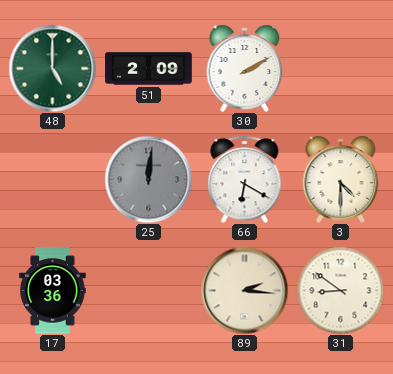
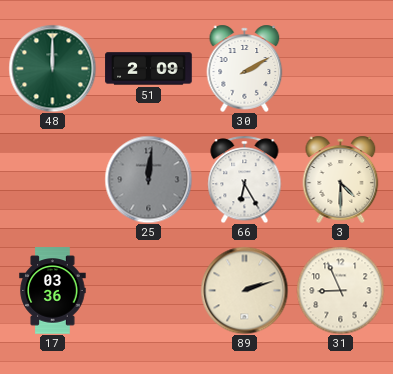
48: 5:00 -> 12:00
66: 6:20 -> 6:25
89: 2:16 -> 2:12
31: 8:51 -> 8:56
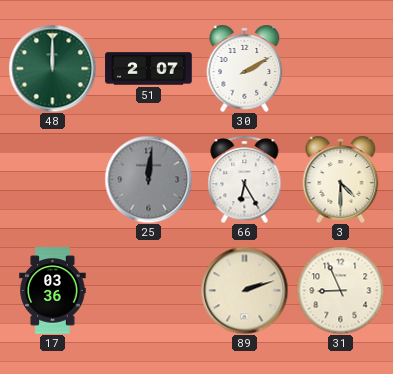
51: 2:09 -> 2:07
